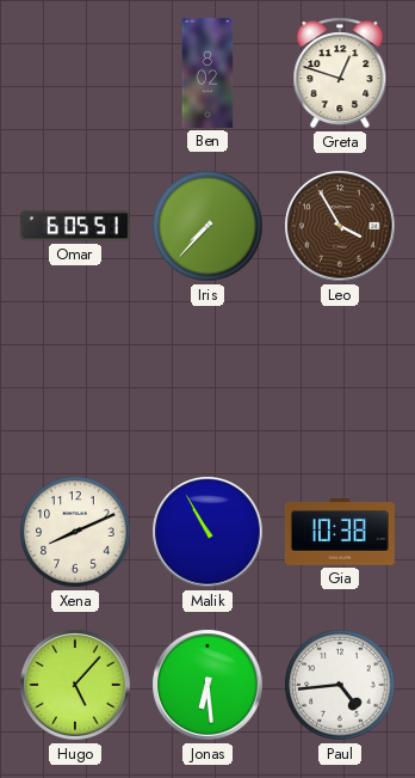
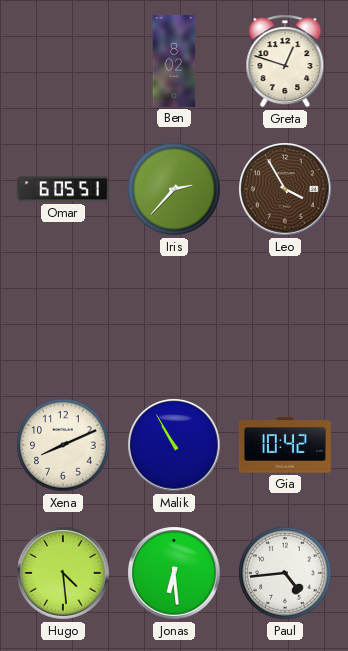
Iris: 7:37 -> 2:37
Gia: 10:38 -> 10:42
Hugo: 5:07 -> 4:29
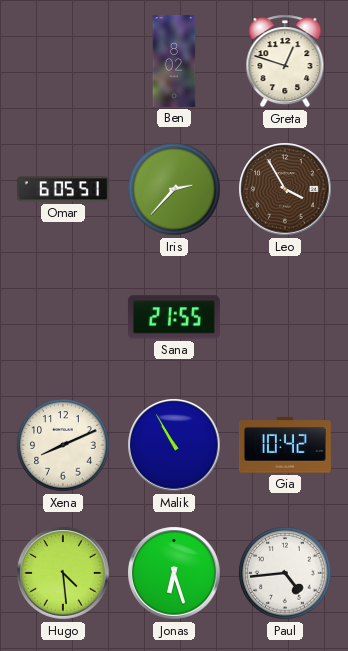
Sana: none -> 21:55
Jonas: 6:29 -> 6:27
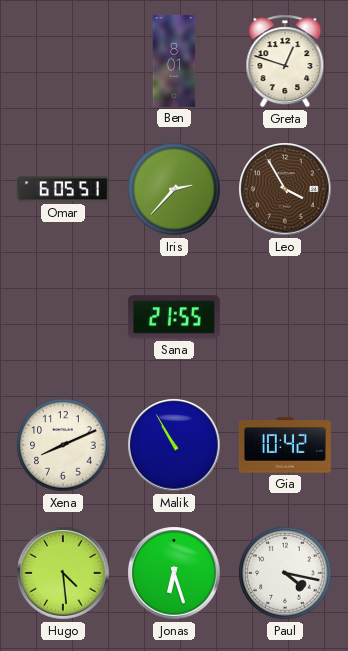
Ben: 8:02 -> 8:01
Paul: 4:44 -> 4:17
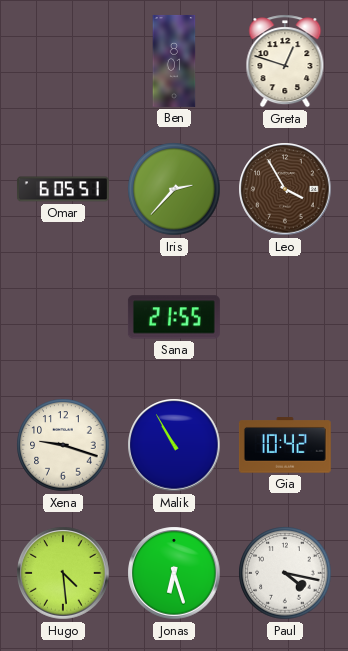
Xena: 8:11 -> 9:18
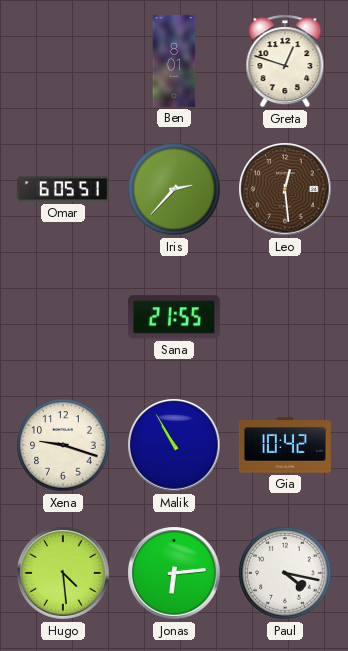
Leo: 3:55 -> 12:29
Jonas: 6:27 -> 6:14
